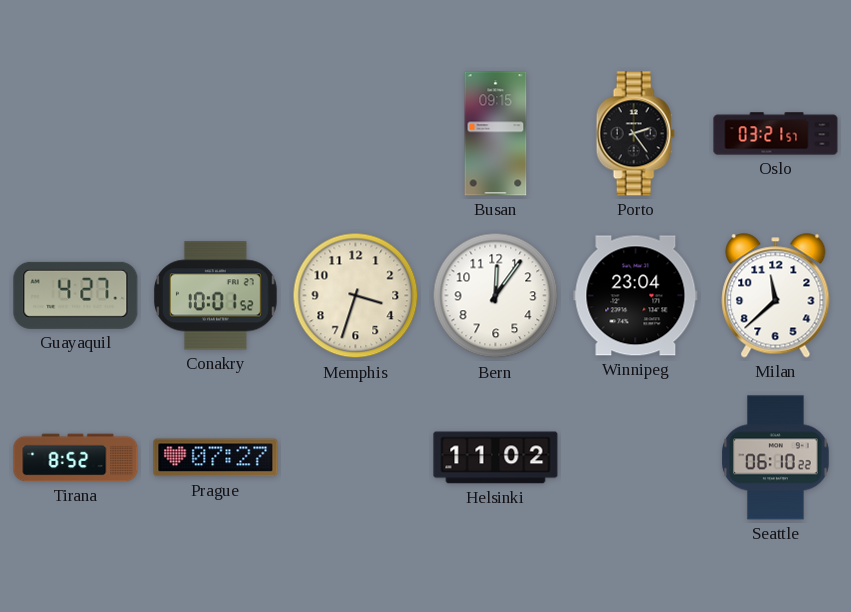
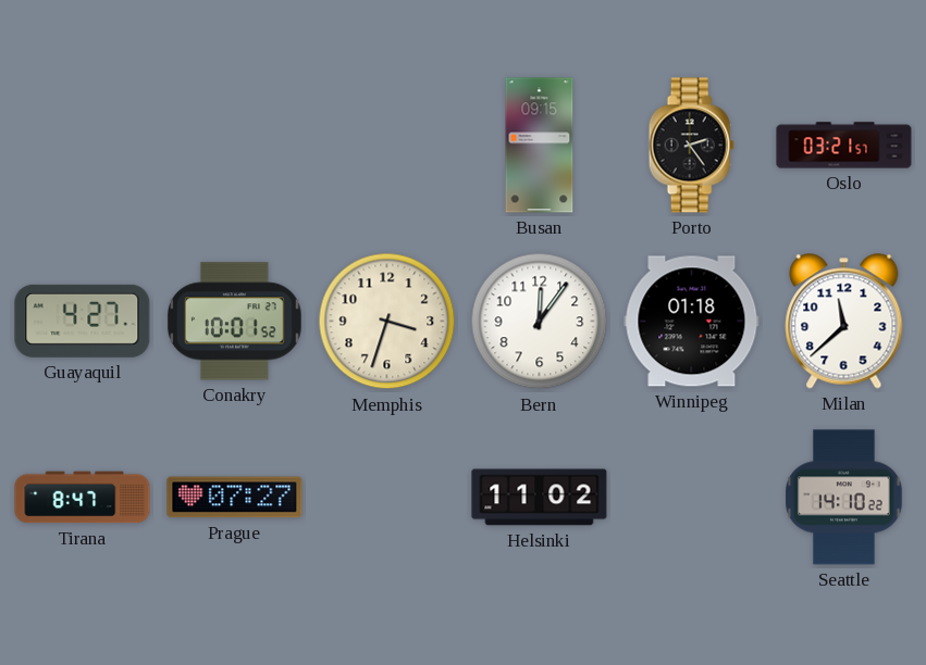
Winnipeg: 23:04 -> 01:18
Tirana: 8:52 -> 8:47
Seattle: 06:10 -> 14:10
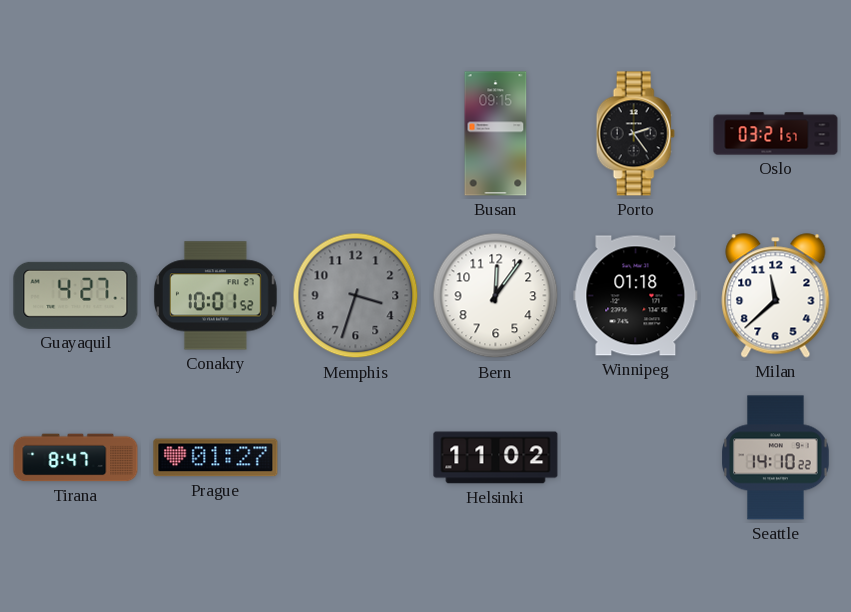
Memphis dial: cream -> grey
Prague: 07:27 -> 01:27
